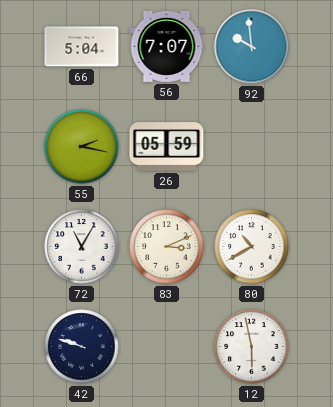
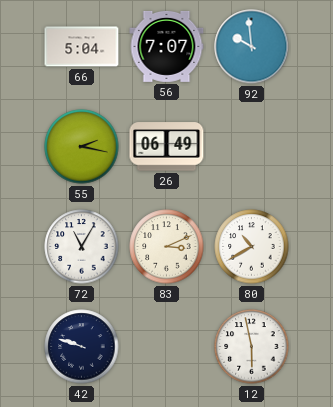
26: 05:59 -> 06:49
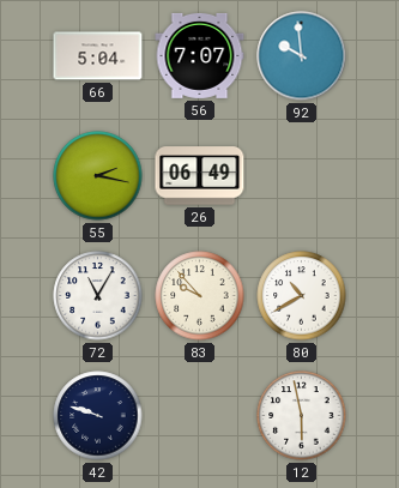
83: 3:11 -> 9:53
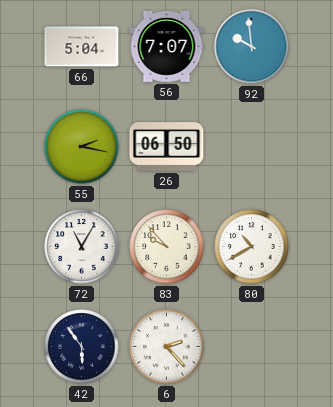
26: 06:49 -> 06:50
42: 9:48 -> 5:54
6: none -> 2:23
12: 5:58 -> none
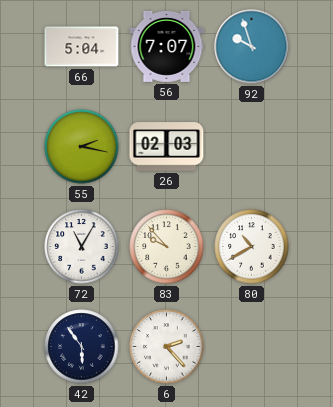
92: 9:59 -> 9:57
26: 06:50 -> 02:03
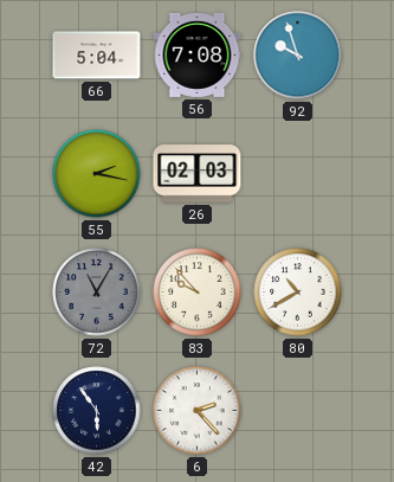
56: 7:07 -> 7:08
72 dial: white -> grey
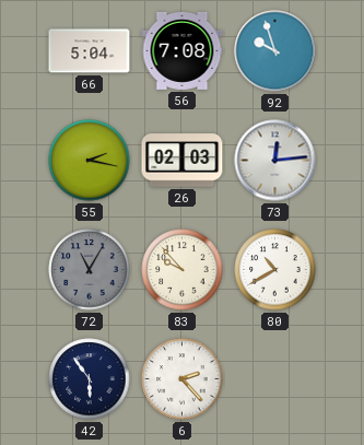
73: none -> 12:14
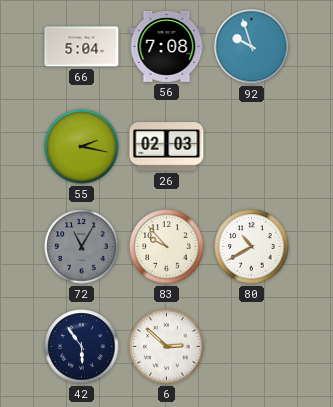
73: 12:14 -> none
6: 2:23 -> 2:52
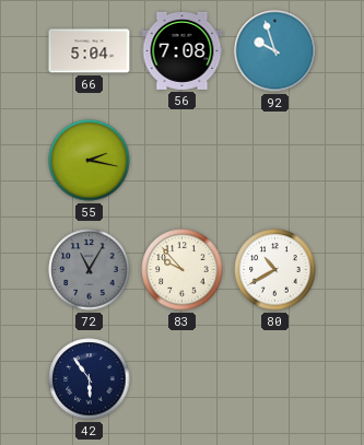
26: 02:03 -> none
6: 2:52 -> none
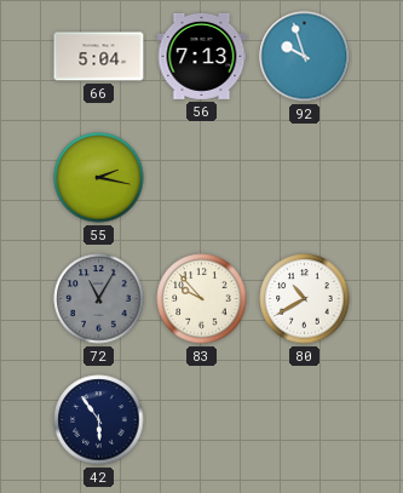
56: 7:08 -> 7:13
